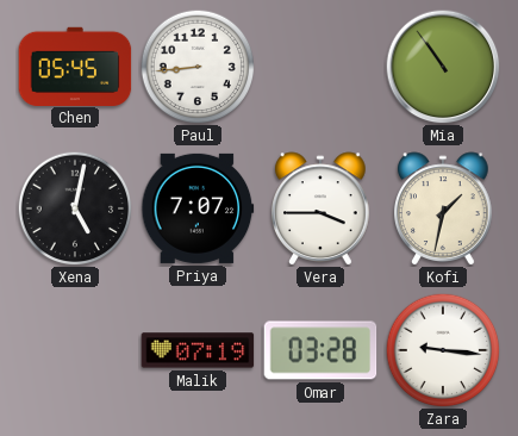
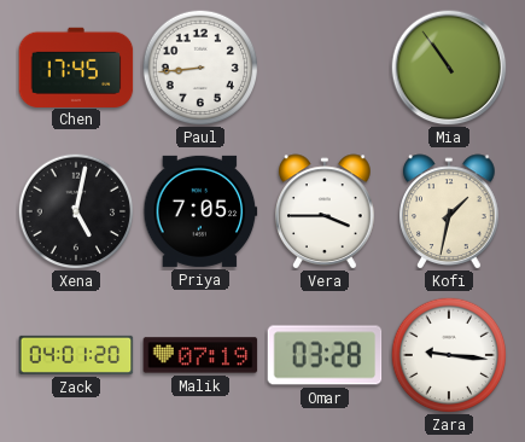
Chen: 05:45 -> 17:45
Priya: 7:07 -> 7:05
Zack: none -> 04:01
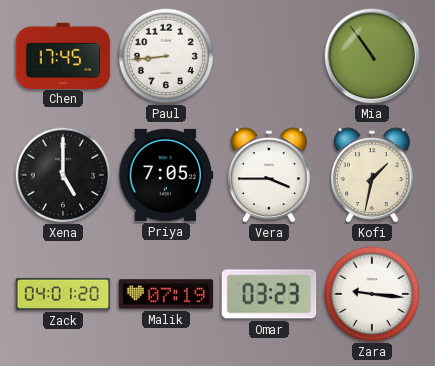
Xena: 5:02 -> 5:00
Omar: 03:28 -> 03:23
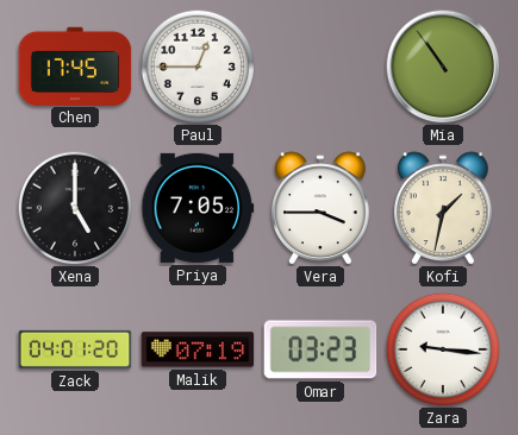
Paul: 8:44 -> 12:45
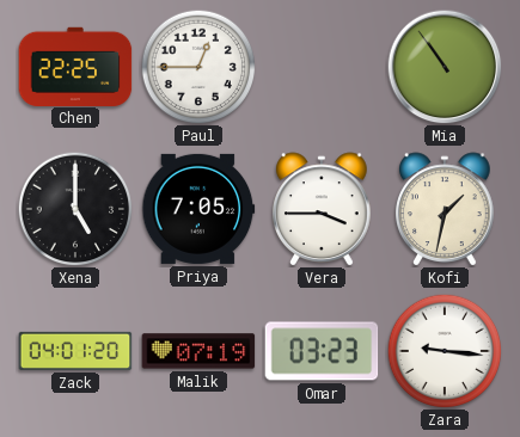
Chen: 17:45 -> 22:25
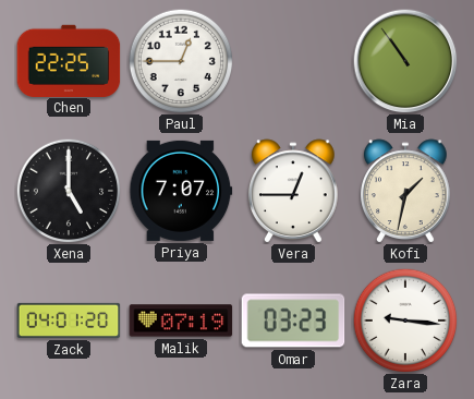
Priya: 7:05 -> 7:07
Vera: 3:45 -> 12:45
